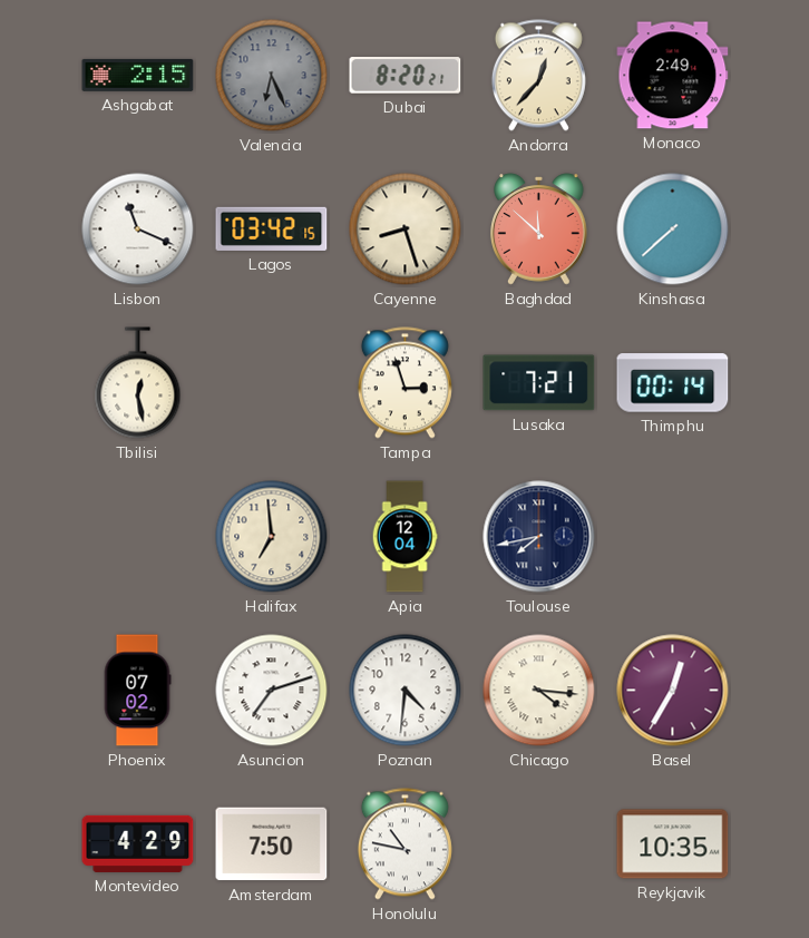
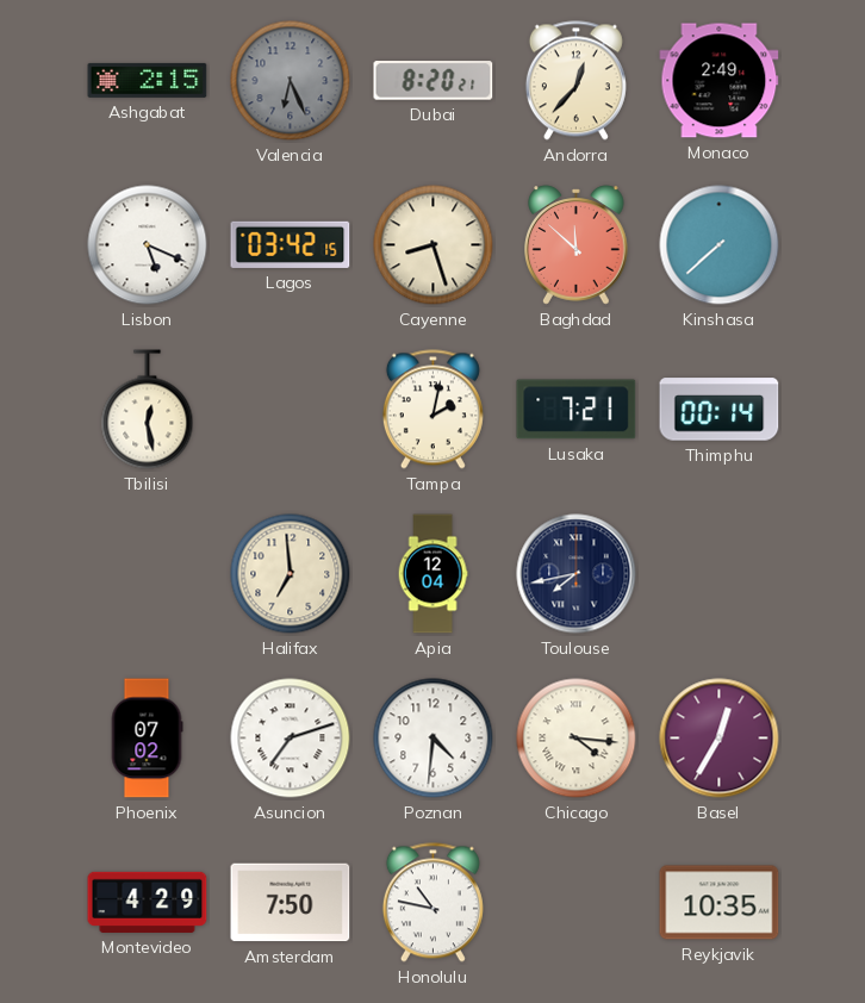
Lisbon: 11:19 -> 5:19
Tampa: 2:57 -> 2:02
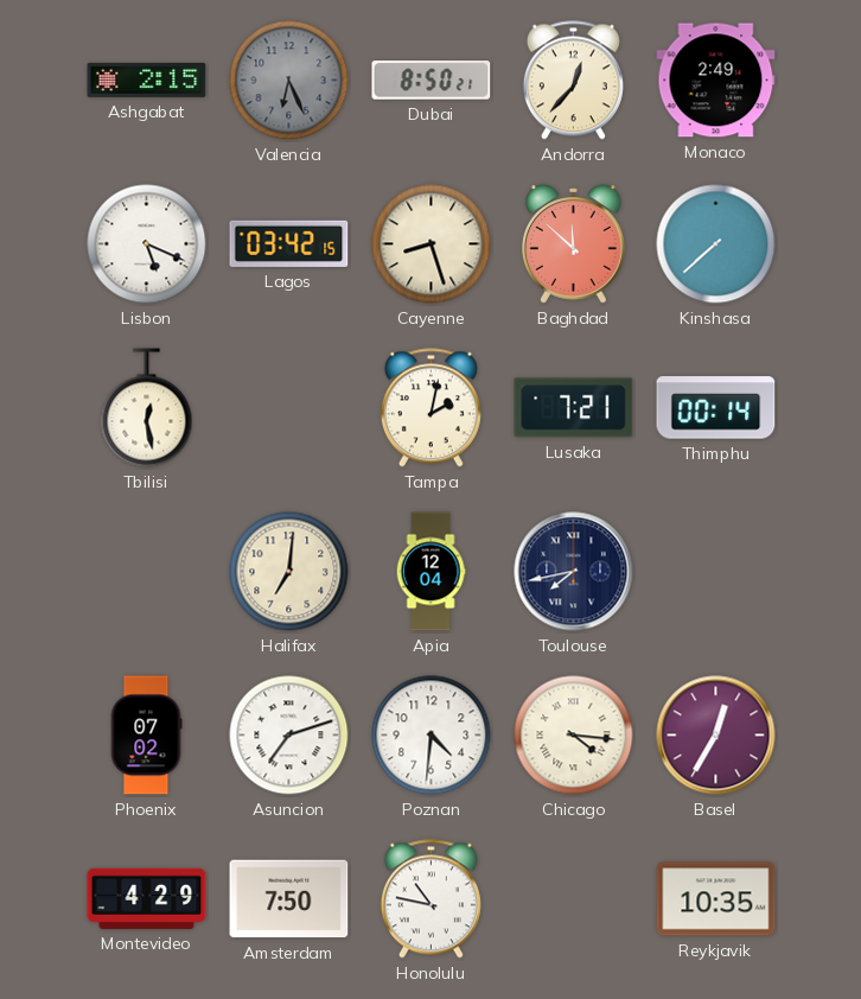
Dubai: 8:20 -> 8:50
Halifax: 6:59 -> 7:01
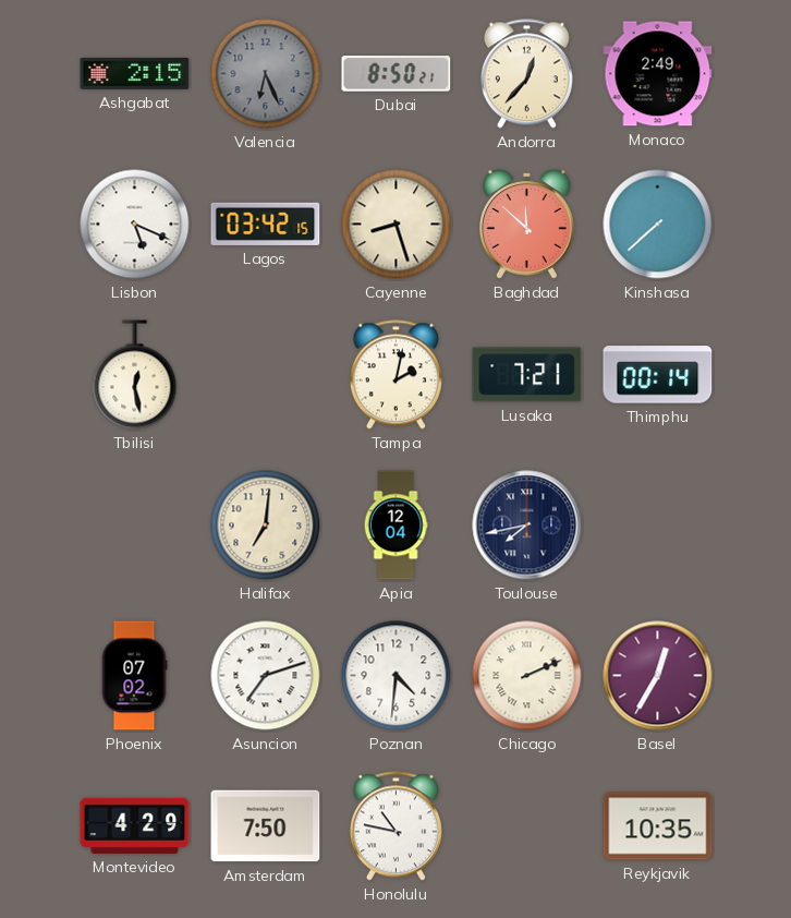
Chicago: 4:16 -> 2:11
